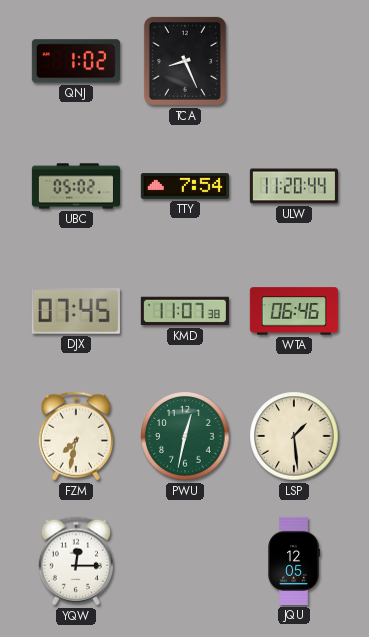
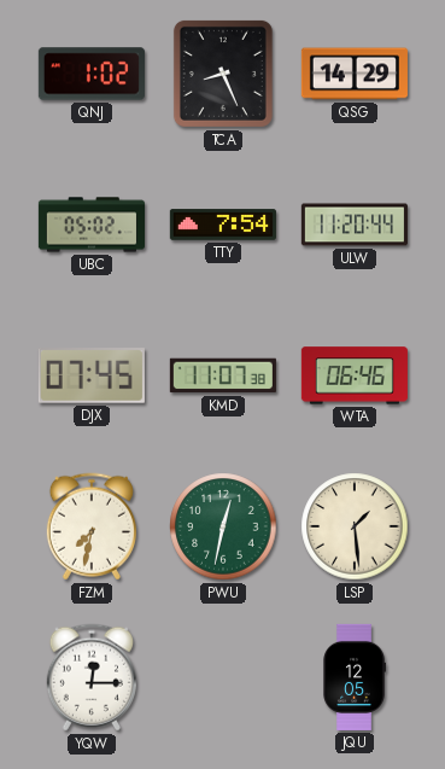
QSG: none -> 14:29
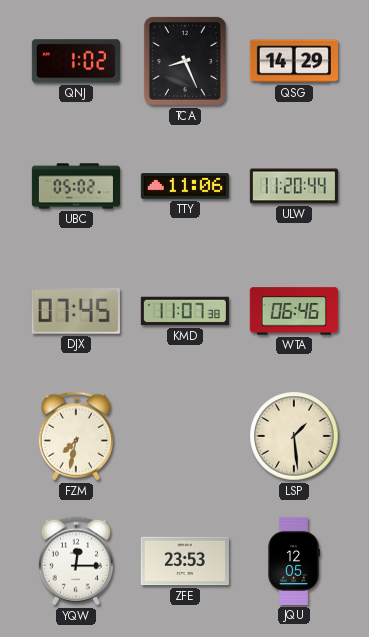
TTY: 7:54 -> 11:06
PWU: 12:32 -> none
ZFE: none -> 23:53
